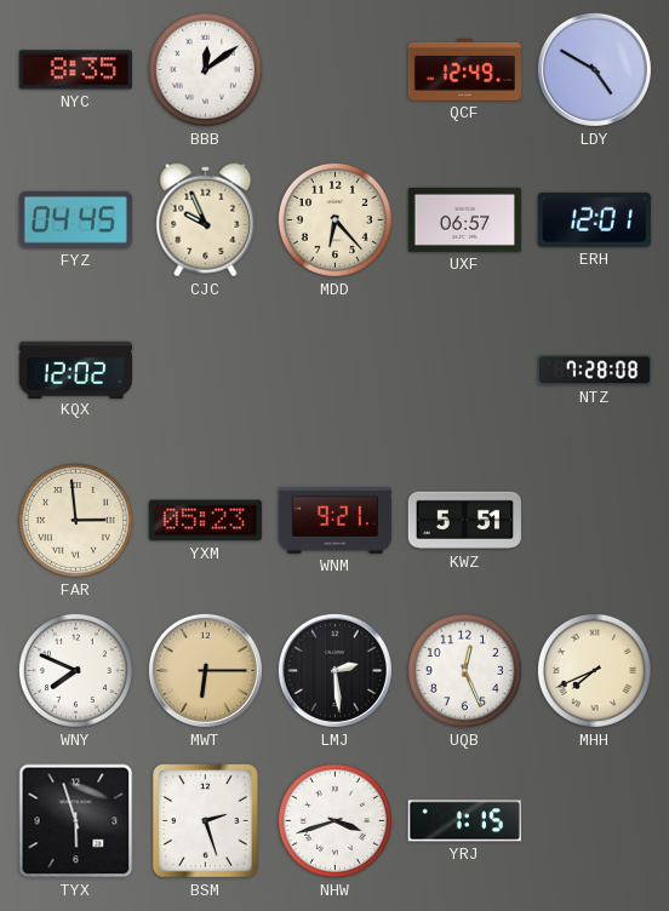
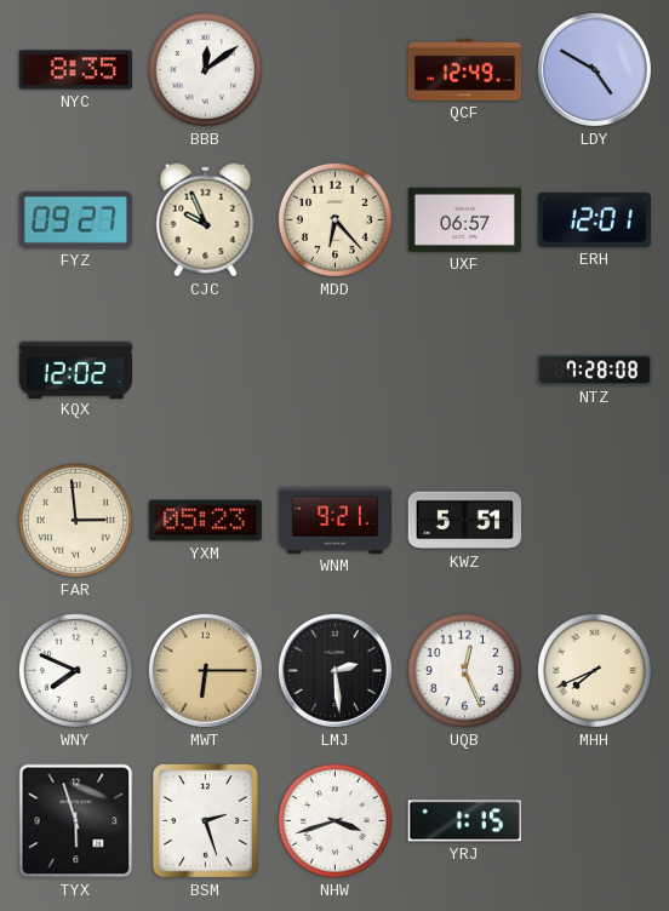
FYZ: 04:45 -> 09:27
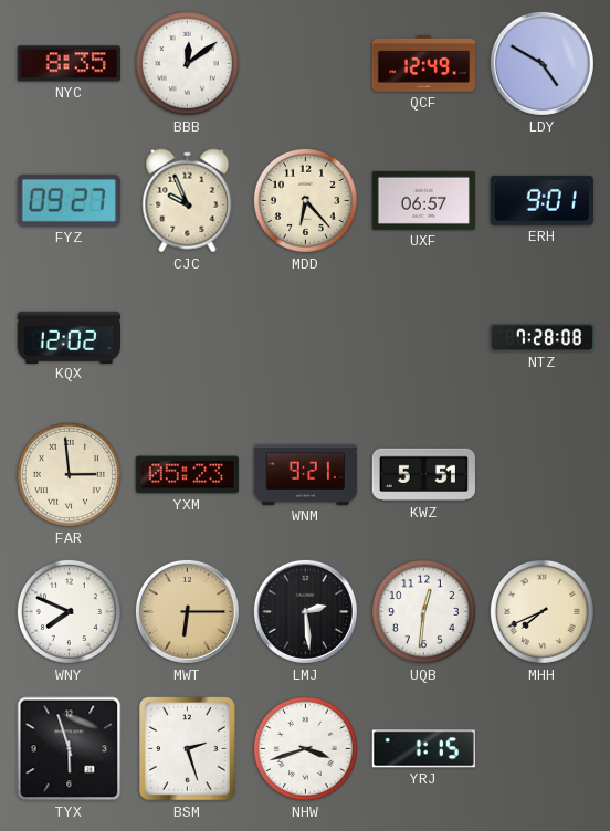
ERH: 12:01 -> 9:01
UQB: 12:26 -> 12:31
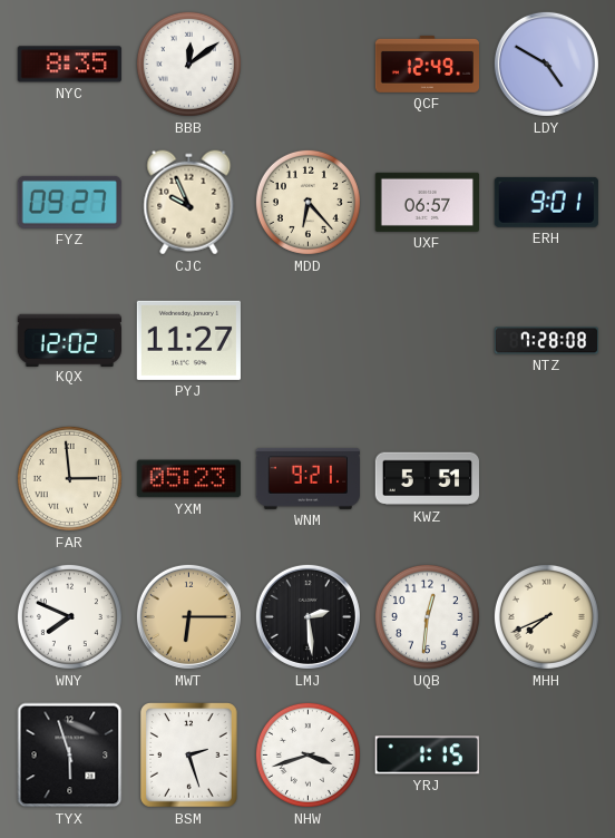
PYJ: none -> 11:27
